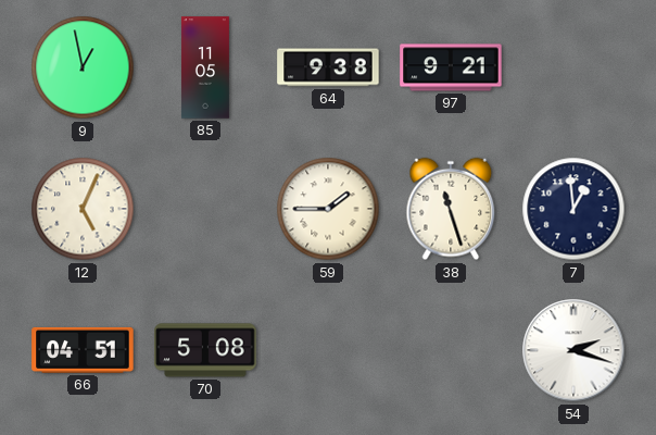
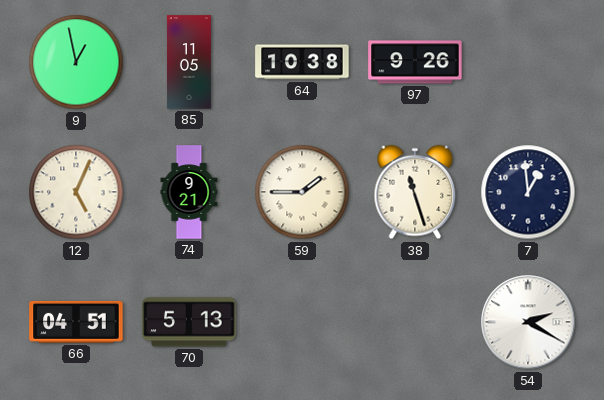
64: 9:38 -> 10:38
97: 9:21 -> 9:26
74: none -> 9:21
70: 5:08 -> 5:13
54: 2:18 -> 2:20
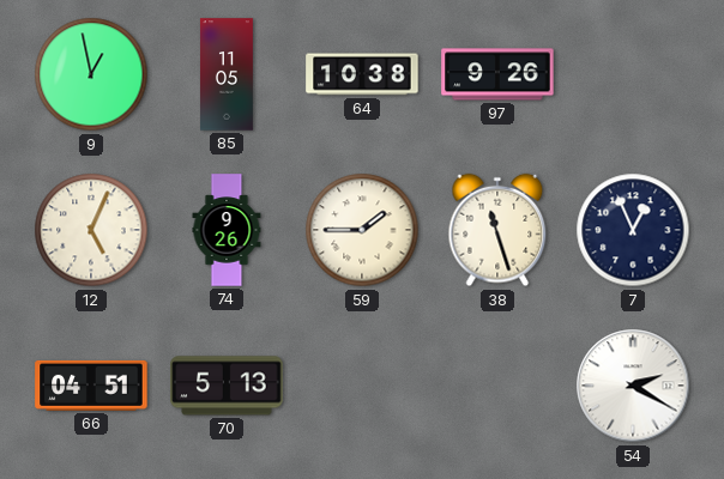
74: 9:21 -> 9:26
7: 12:59 -> 12:56
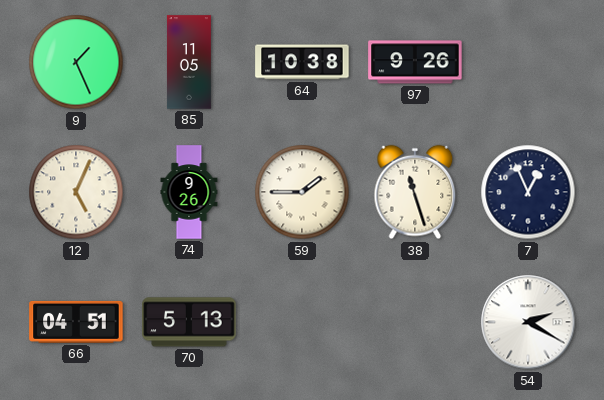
9: 12:58 -> 1:26
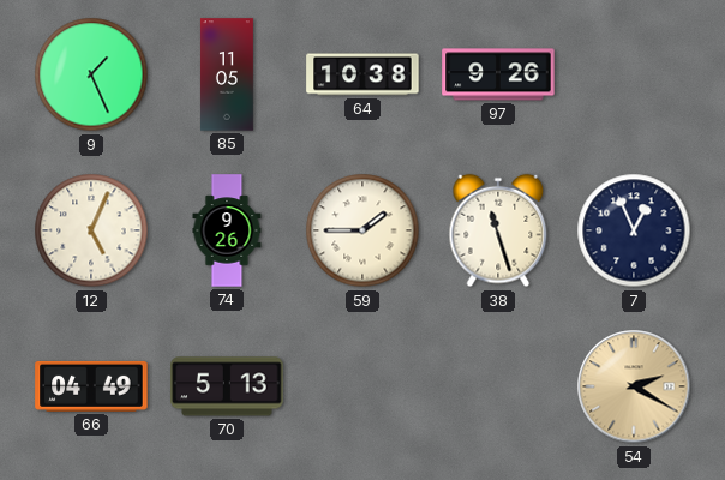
66: 04:51 -> 04:49
54 dial: white -> champagne
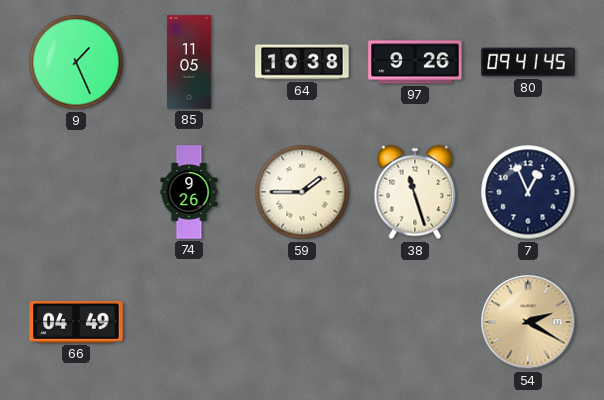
80: none -> 09:41
12: 5:04 -> none
70: 5:13 -> none
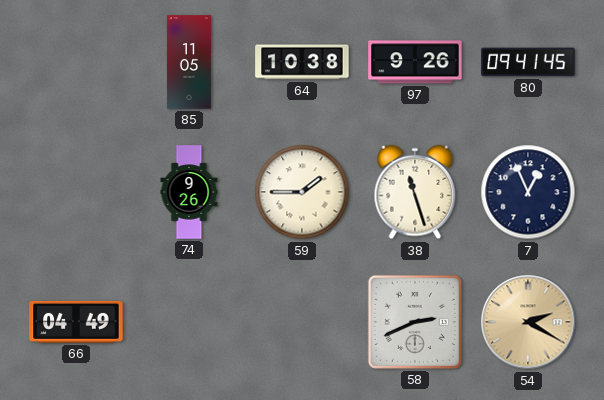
9: 1:26 -> none
58: none -> 2:41
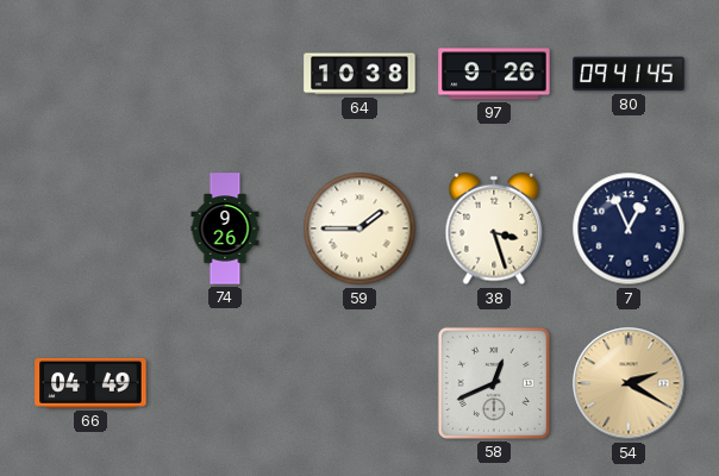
85: 11:05 -> none
38: 11:27 -> 3:27
58: 2:41 -> 12:41
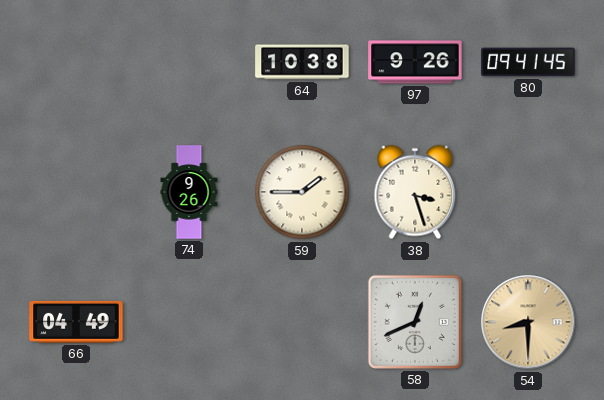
7: 12:56 -> none
54: 2:20 -> 8:30
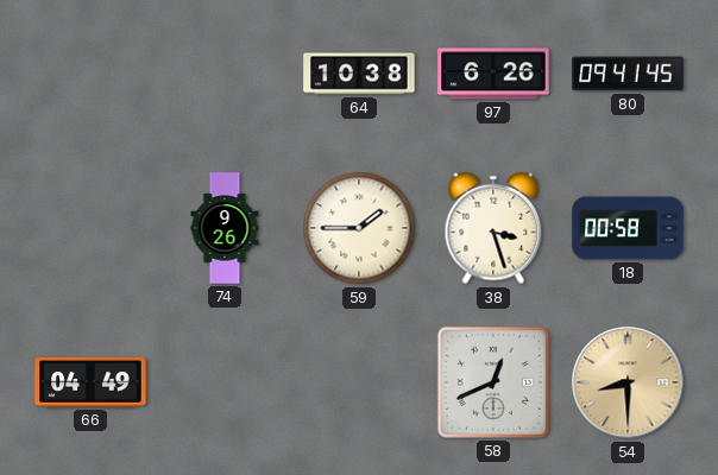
97: 9:26 -> 6:26
18: none -> 00:58
